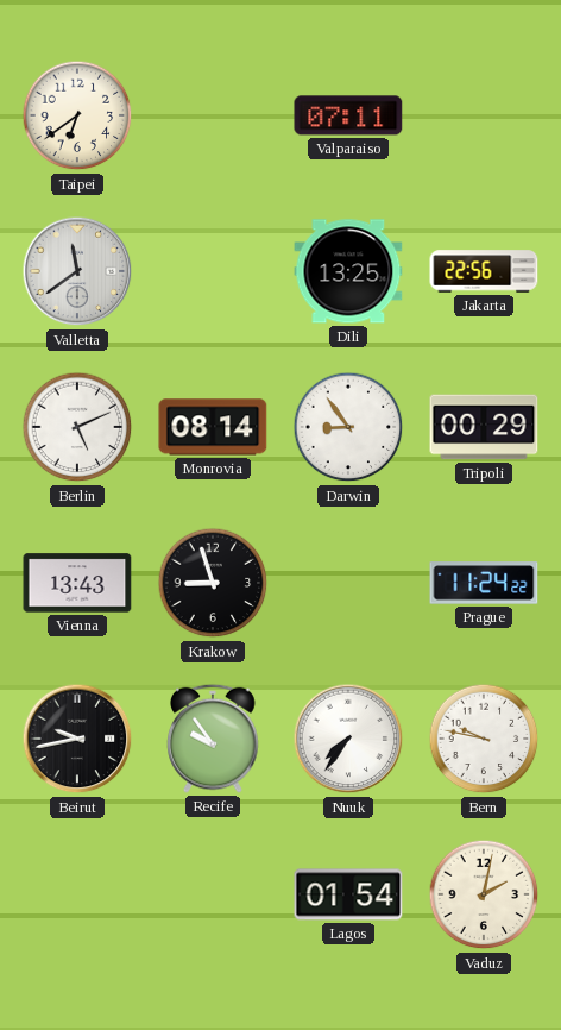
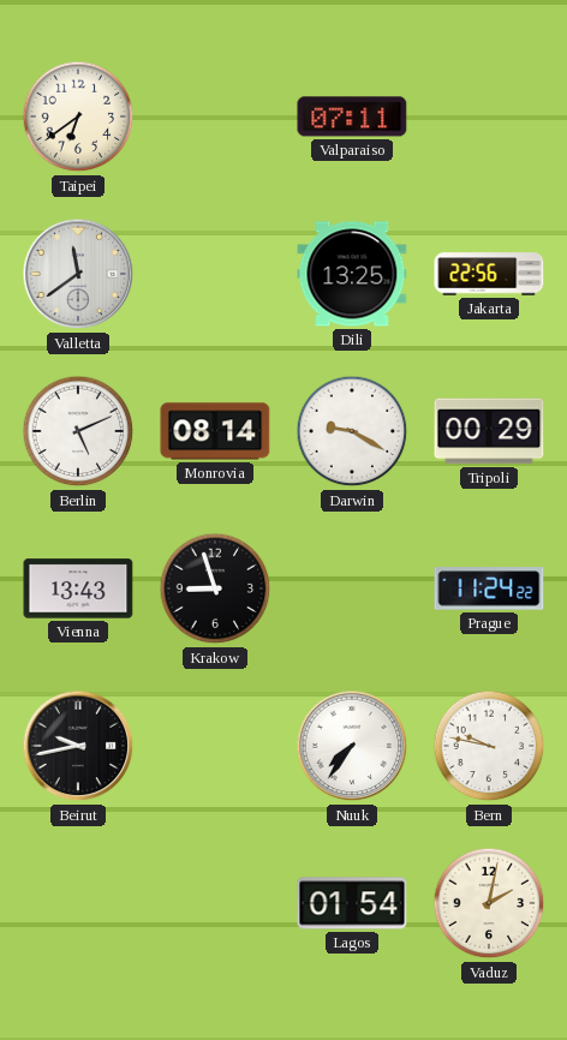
Darwin: 8:54 -> 9:20
Recife: 9:54 -> none
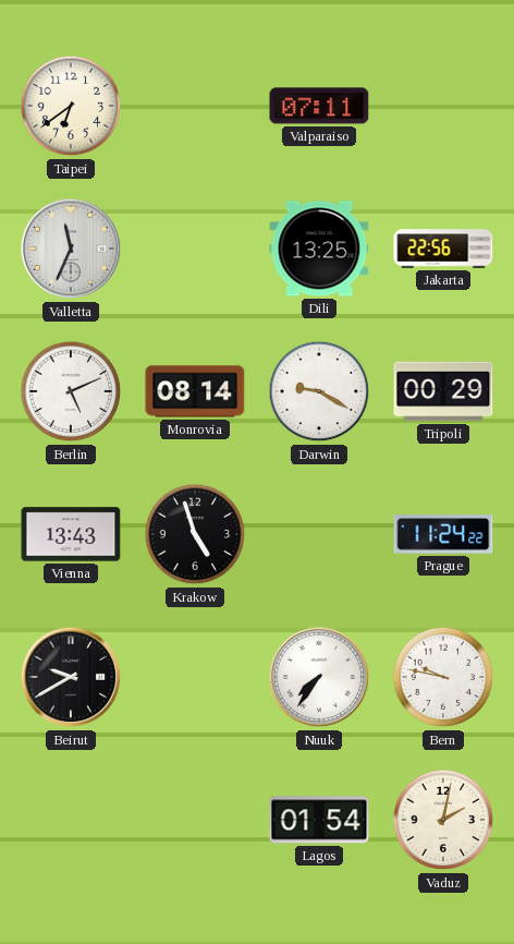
Valletta: 11:39 -> 11:34
Krakow: 8:57 -> 4:57
Beirut: 9:43 -> 9:40
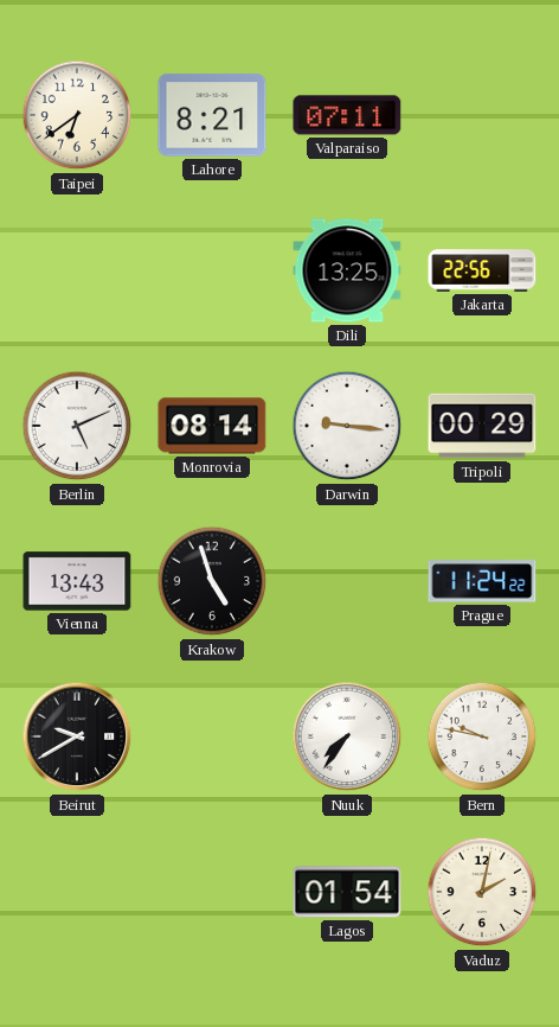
Lahore: none -> 8:21
Valletta: 11:34 -> none
Darwin: 9:20 -> 9:16
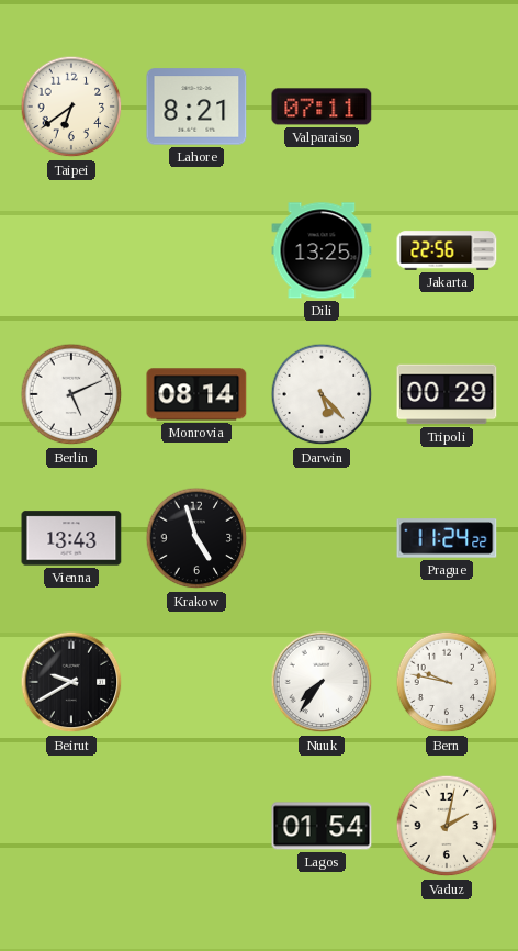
Darwin: 9:16 -> 5:23
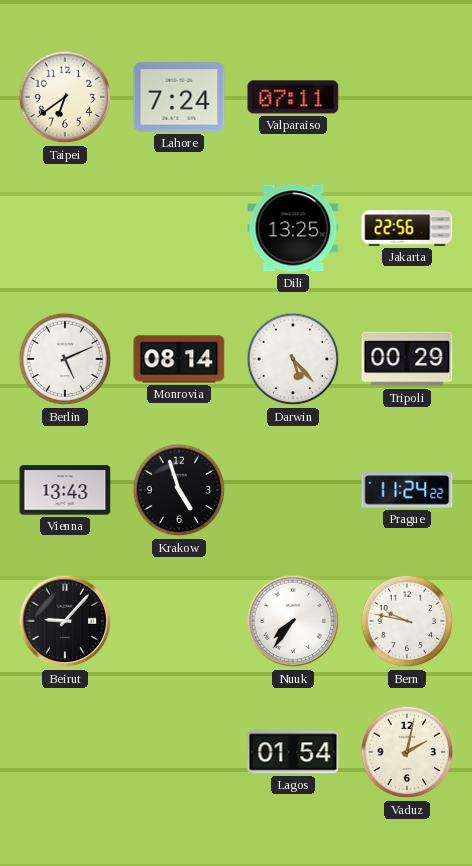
Lahore: 8:21 -> 7:24
Beirut: 9:40 -> 9:07
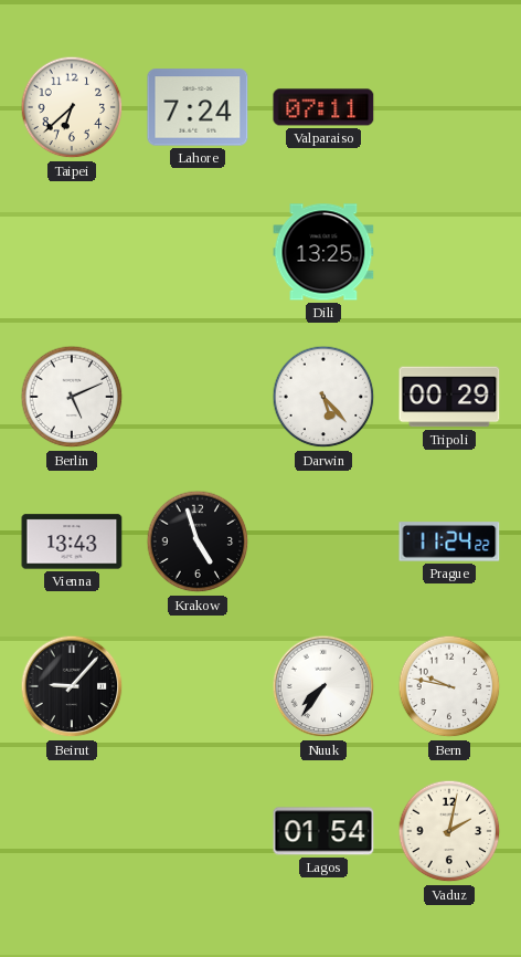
Taipei: 6:39 -> 6:38
Jakarta: 22:56 -> none
Monrovia: 08:14 -> none
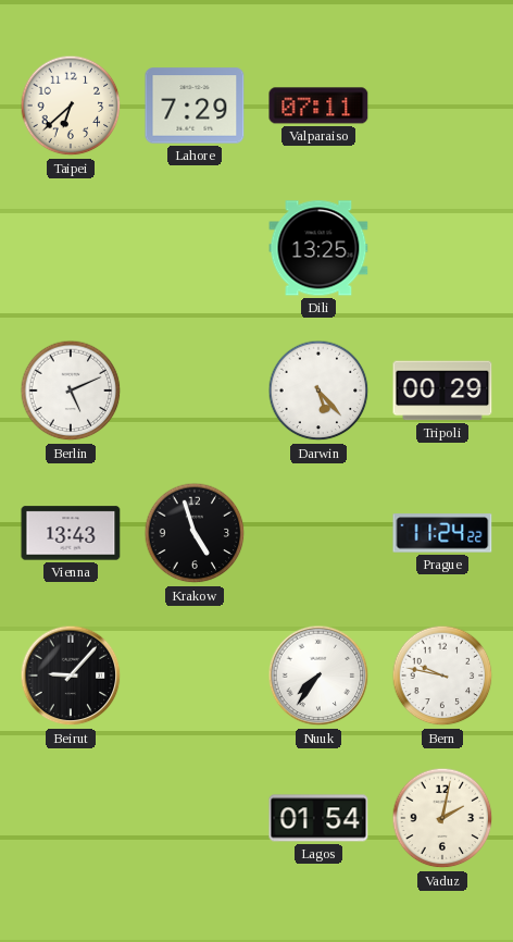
Lahore: 7:24 -> 7:29
